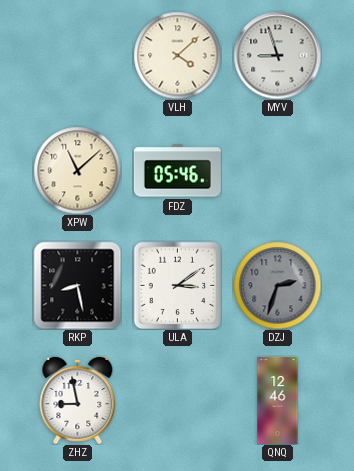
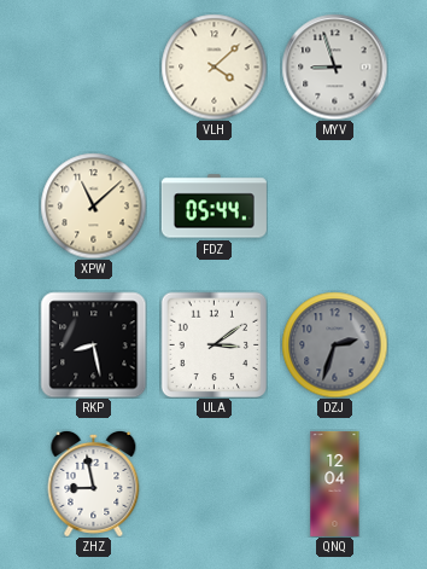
FDZ: 05:46 -> 05:44
QNQ: 12:46 -> 12:04
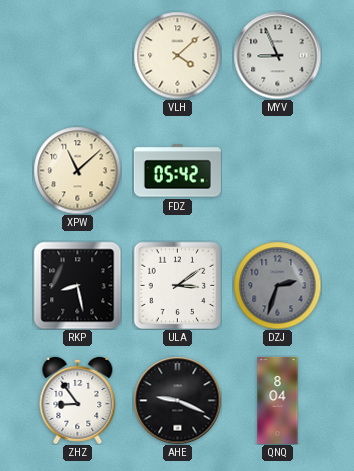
MYV: 8:57 -> 8:56
FDZ: 05:44 -> 05:42
ZHZ: 8:58 -> 8:54
AHE: none -> 9:19
QNQ: 12:04 -> 8:04
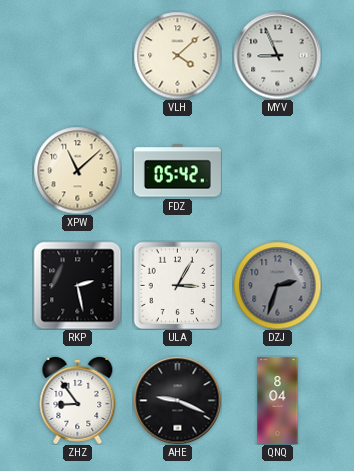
RKP: 8:28 -> 2:28
ULA: 3:09 -> 3:05
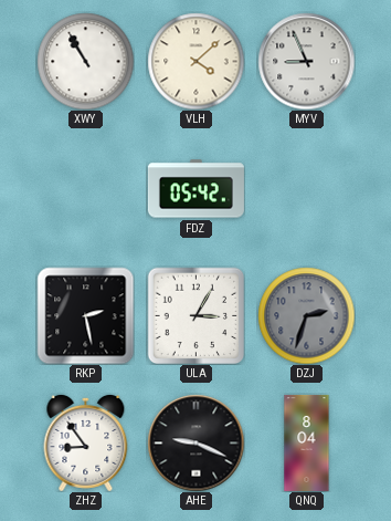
XWY: none -> 10:55
XPW: 11:08 -> none
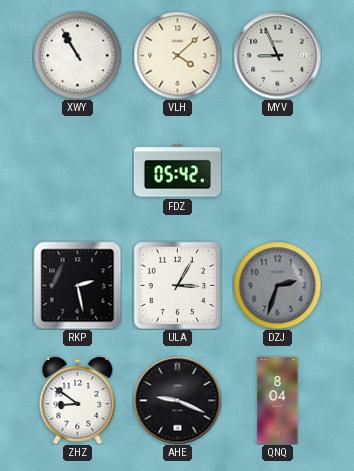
ZHZ: 8:54 -> 8:51
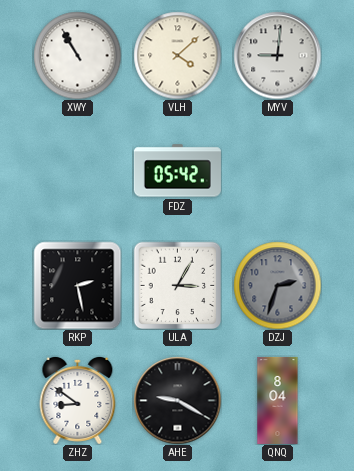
MYV: 8:56 -> 9:01
AHE: 9:19 -> 9:20
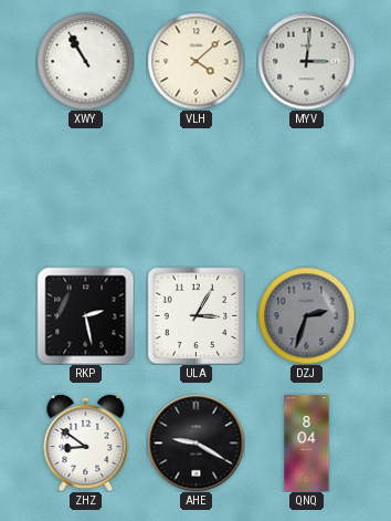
MYV: 9:01 -> 3:01
FDZ: 05:42 -> none
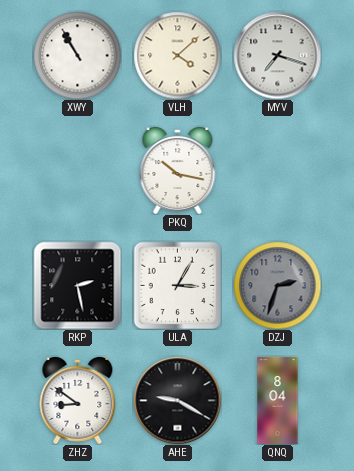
MYV: 3:01 -> 7:18
PKQ: none -> 10:17
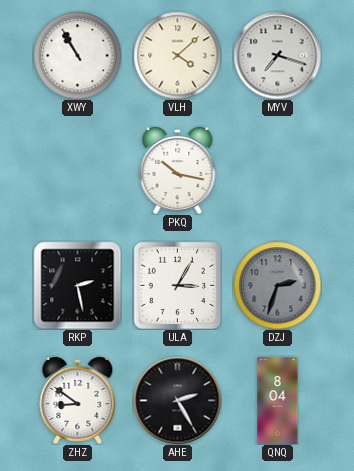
AHE: 9:20 -> 2:25
